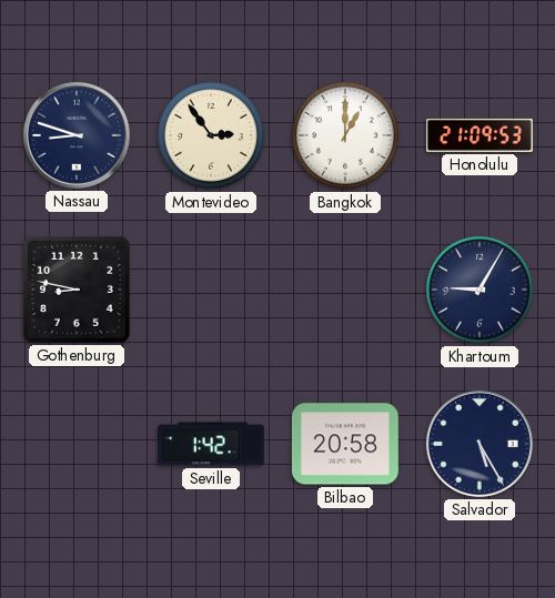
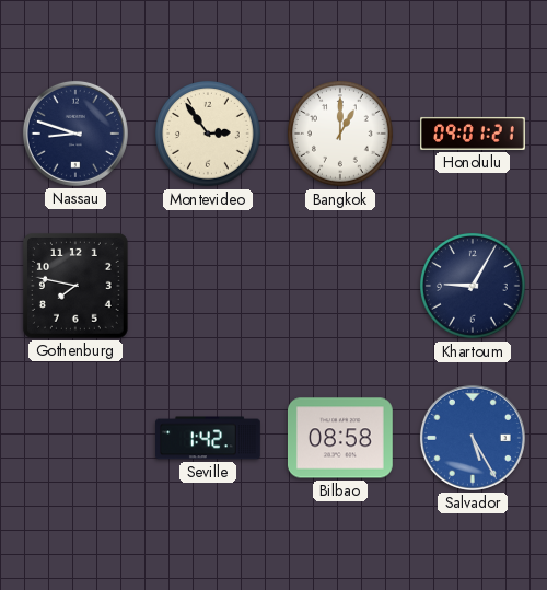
Honolulu: 21:09 -> 09:01
Gothenburg: 8:47 -> 7:47
Bilbao: 20:58 -> 08:58
Salvador dial: navy -> blue
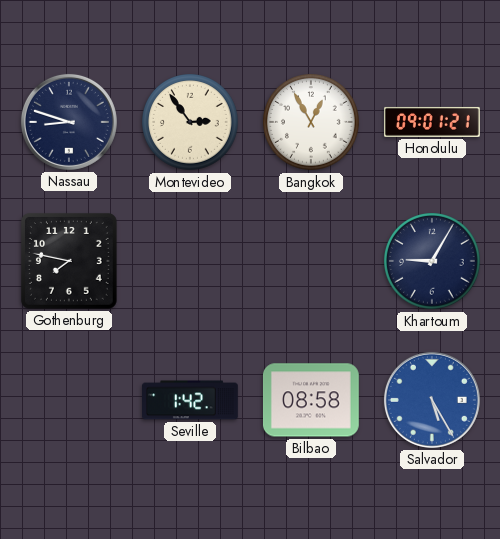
Bangkok: 1:00 -> 12:55
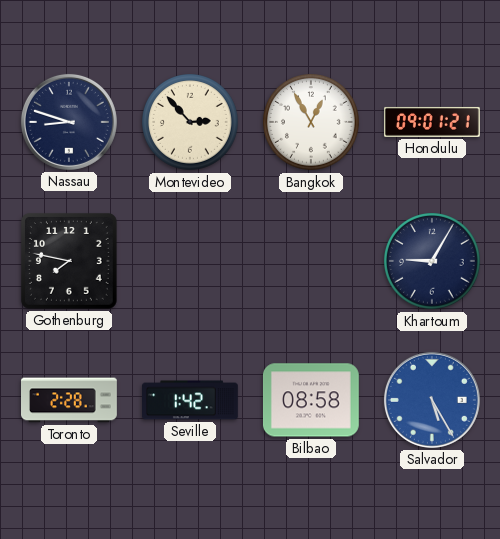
Montevideo: 2:54 -> 2:53
Toronto: none -> 2:28
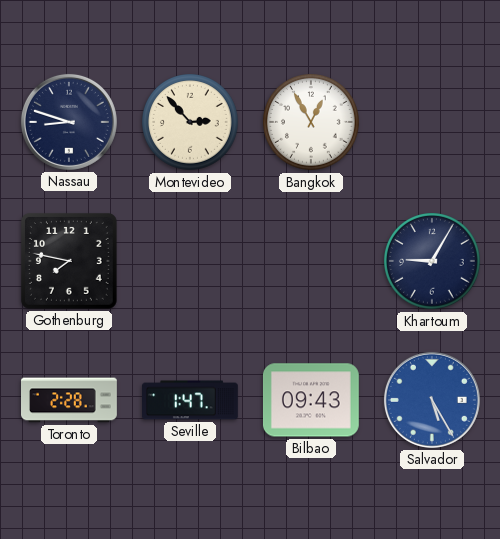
Honolulu: 09:01 -> none
Seville: 1:42 -> 1:47
Bilbao: 08:58 -> 09:43
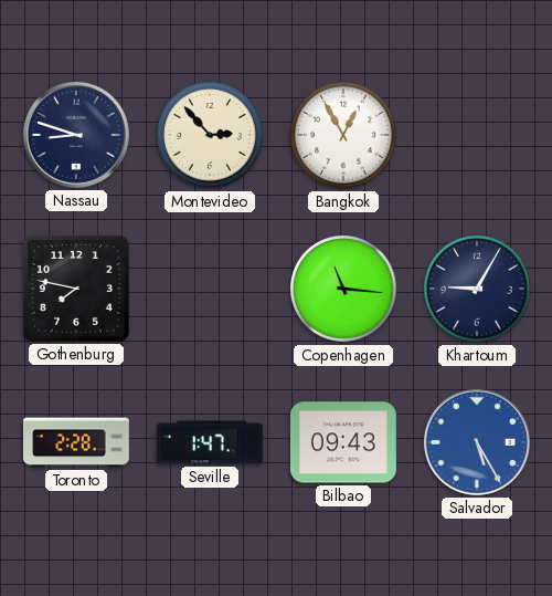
Copenhagen: none -> 11:16
